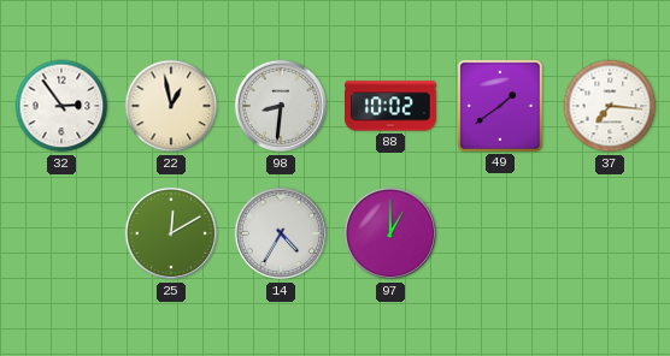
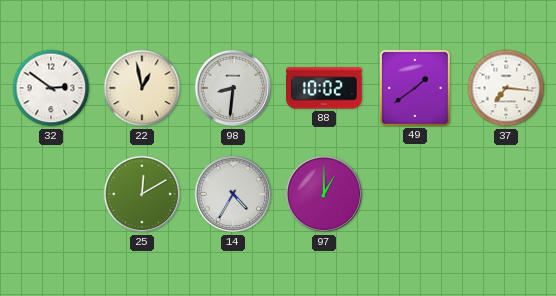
32: 2:54 -> 2:51
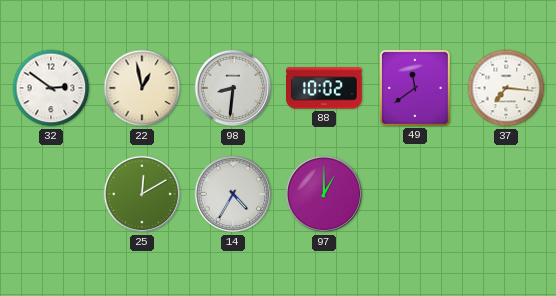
49: 1:39 -> 11:39
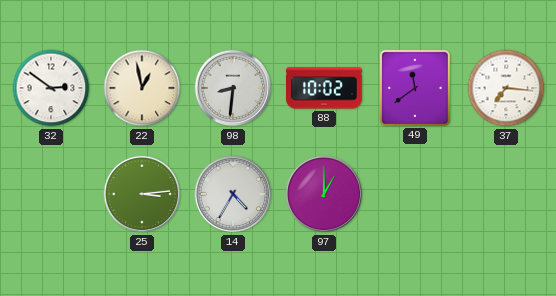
25: 12:10 -> 3:14
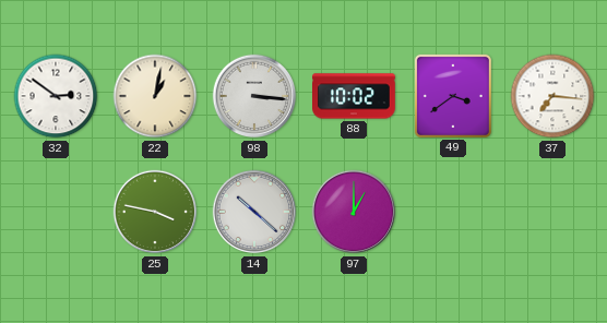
22: 12:58 -> 1:02
98: 8:31 -> 3:16
49: 11:39 -> 3:39
25: 3:14 -> 3:47
14: 4:35 -> 10:22
